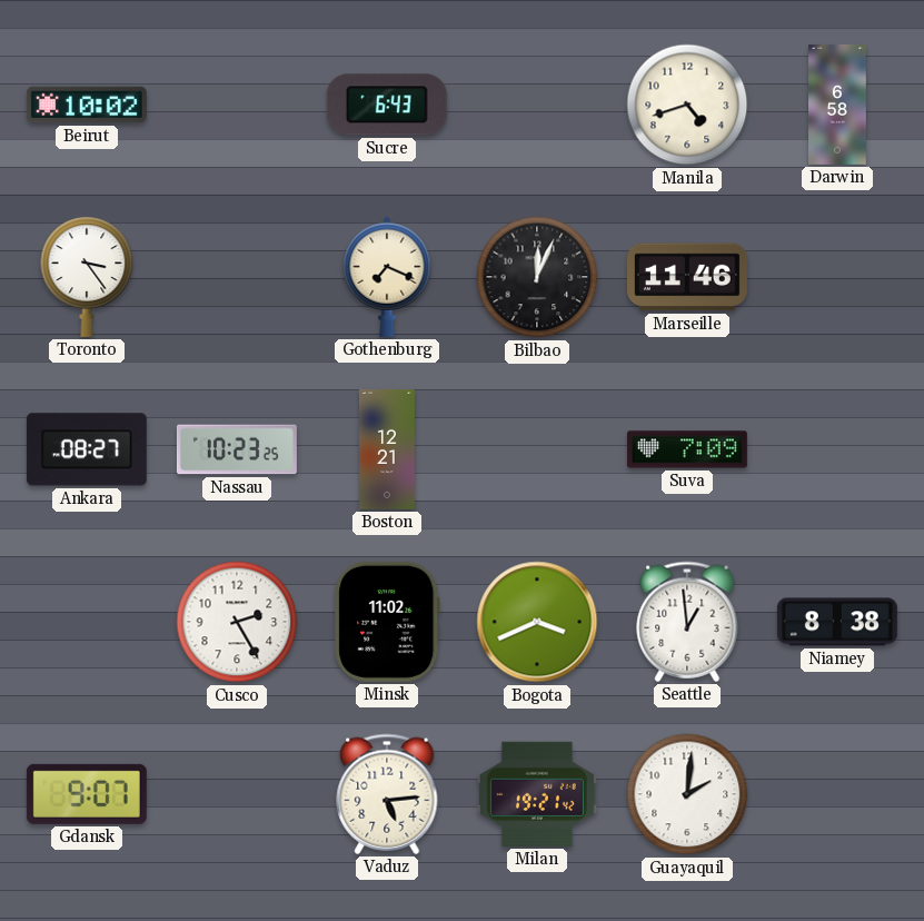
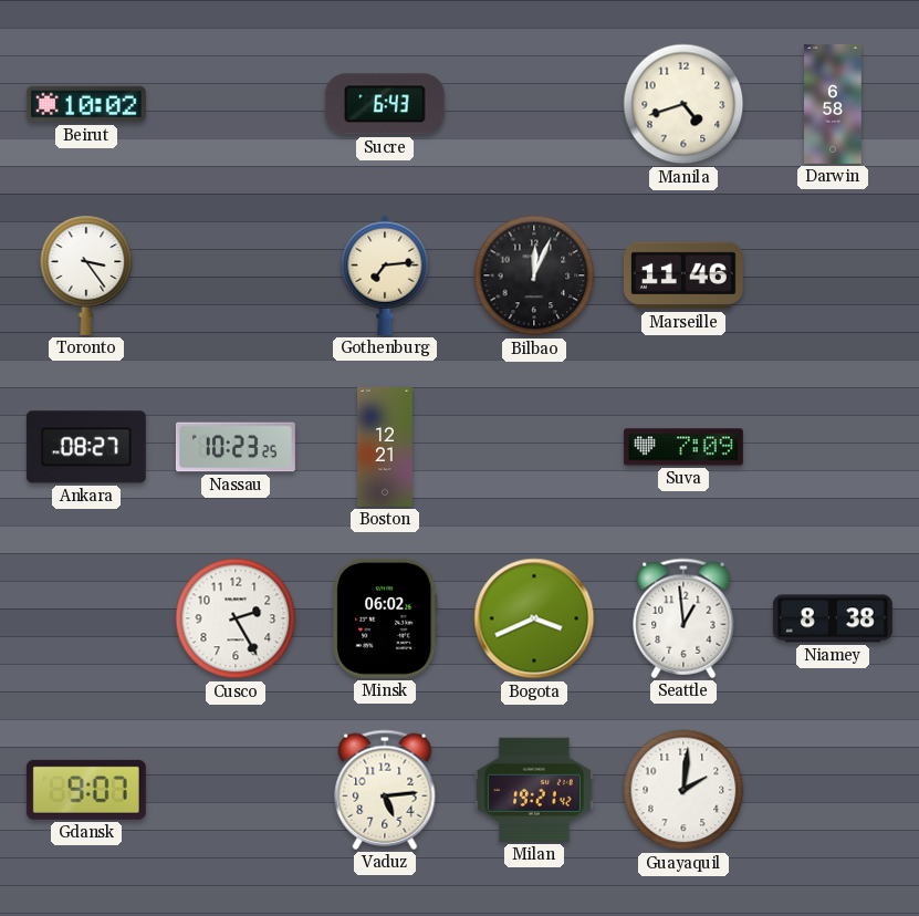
Gothenburg: 7:19 -> 7:14
Minsk: 11:02 -> 06:02
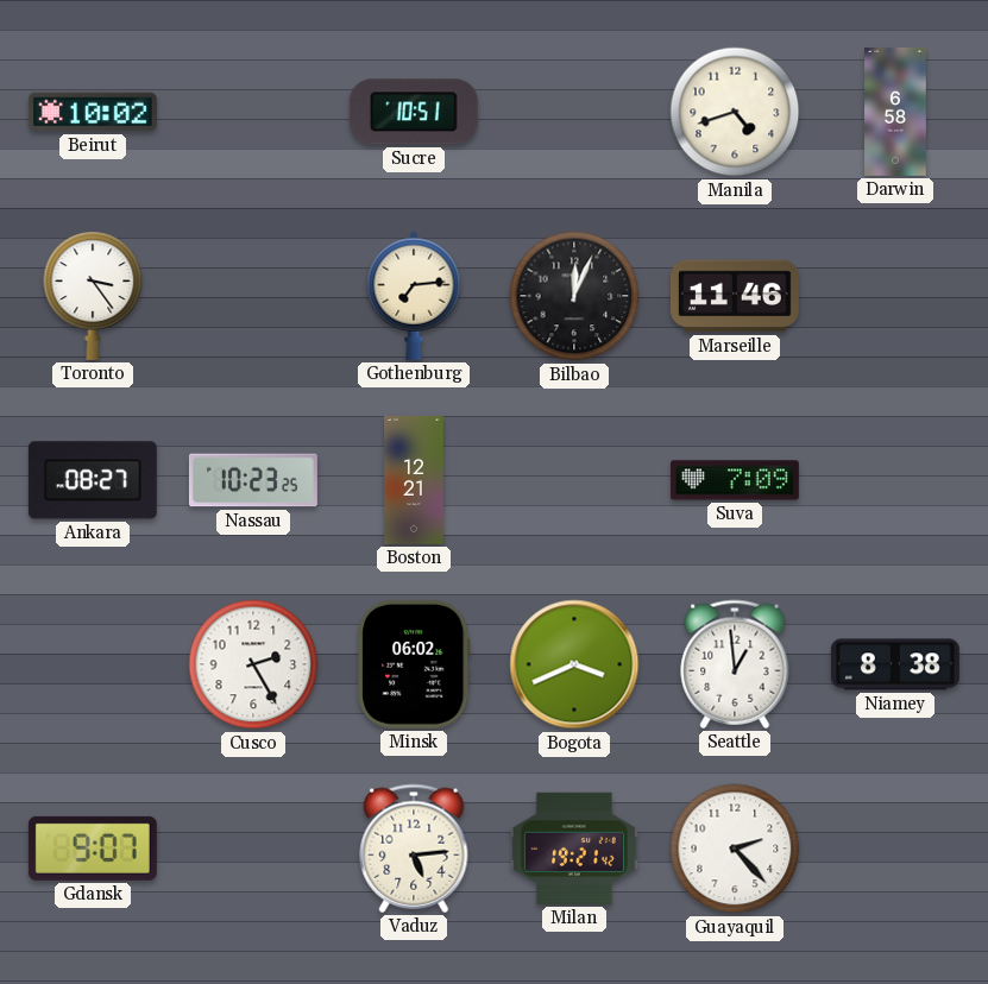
Sucre: 6:43 -> 10:51
Guayaquil: 2:01 -> 2:23
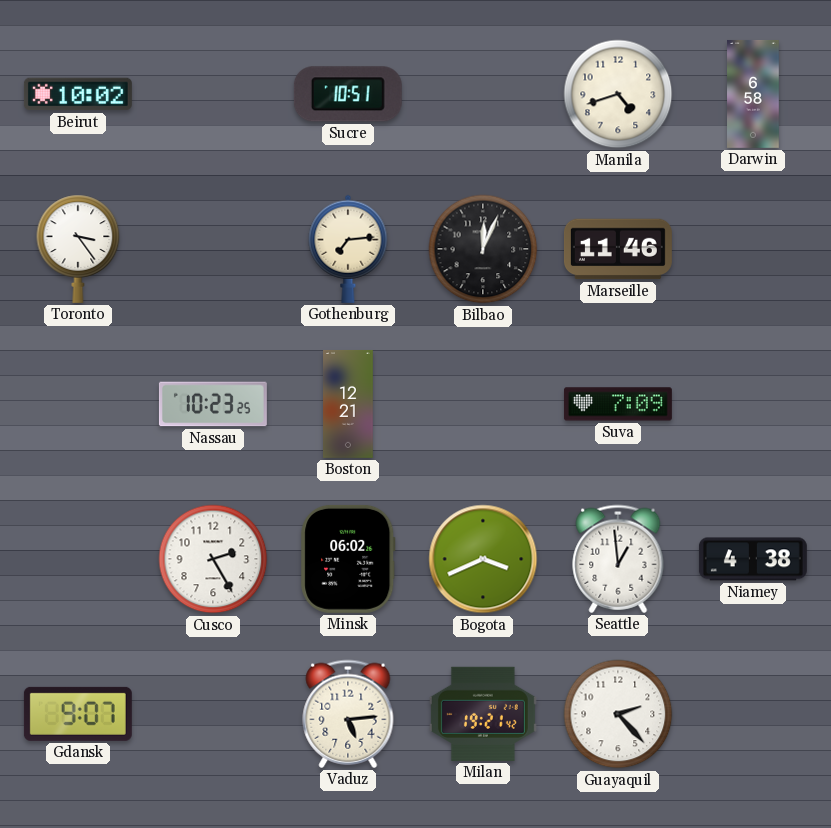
Ankara: 08:27 -> none
Niamey: 8:38 -> 4:38
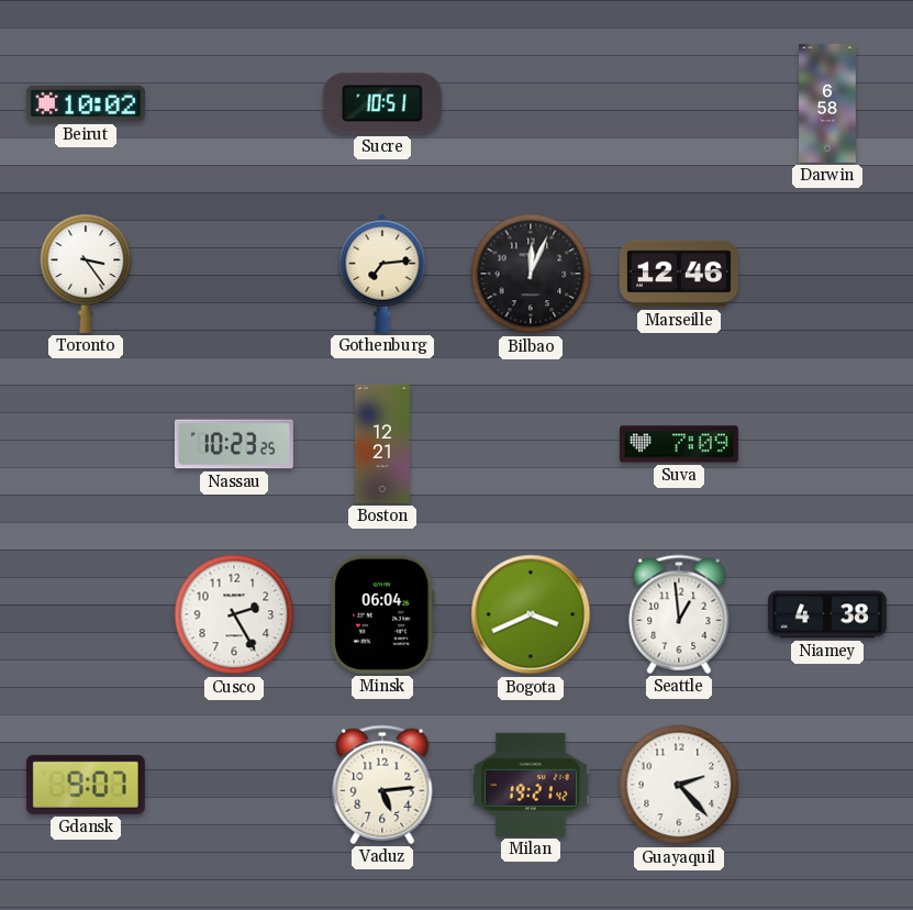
Manila: 4:42 -> none
Marseille: 11:46 -> 12:46
Minsk: 06:02 -> 06:04
